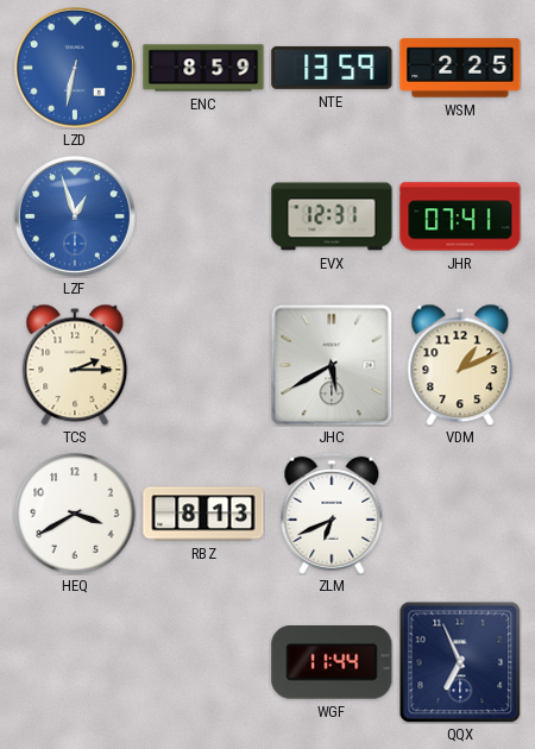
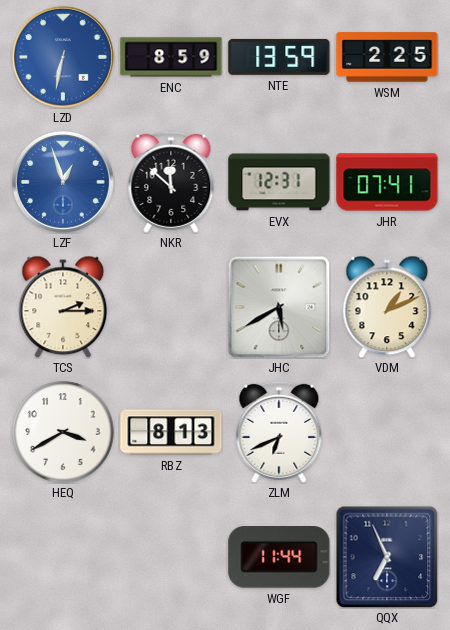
NKR: none -> 11:52
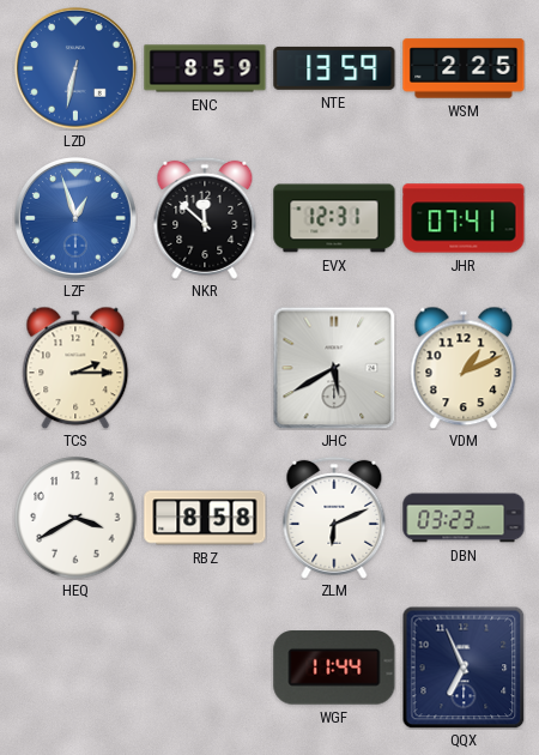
RBZ: 8:13 -> 8:58
ZLM: 6:41 -> 6:11
DBN: none -> 03:23
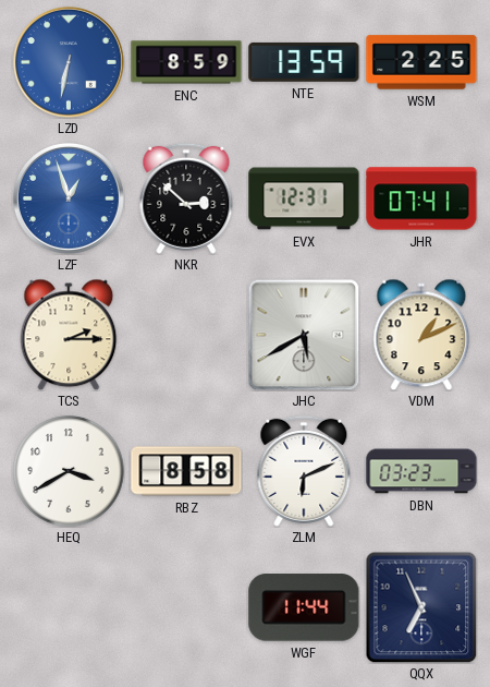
NKR: 11:52 -> 2:52
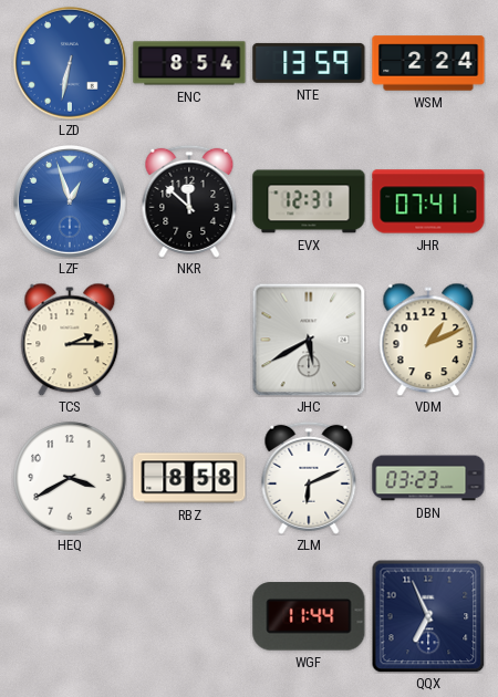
ENC: 8:59 -> 8:54
WSM: 2:25 -> 2:24
NKR: 2:52 -> 11:52
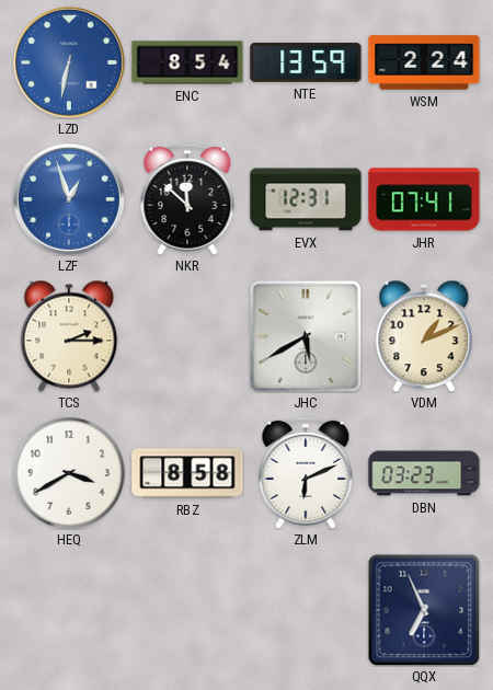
WGF: 11:44 -> none
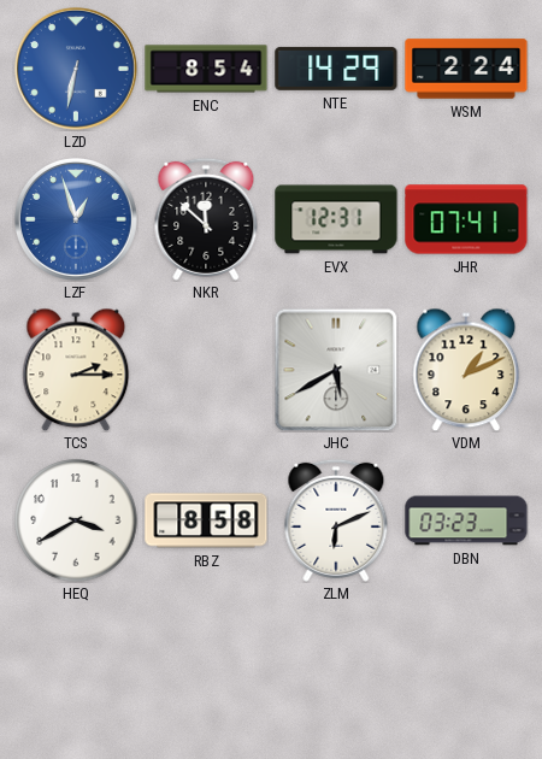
NTE: 13:59 -> 14:29
QQX: 6:56 -> none
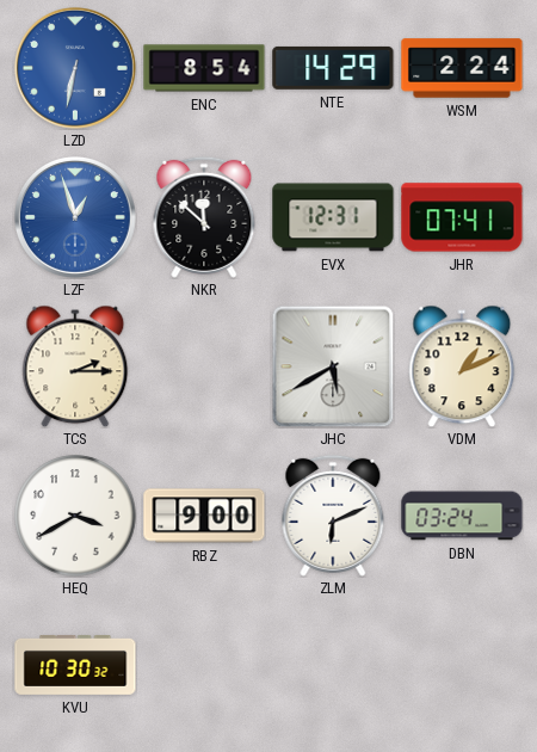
RBZ: 8:58 -> 9:00
DBN: 03:23 -> 03:24
KVU: none -> 10:30
